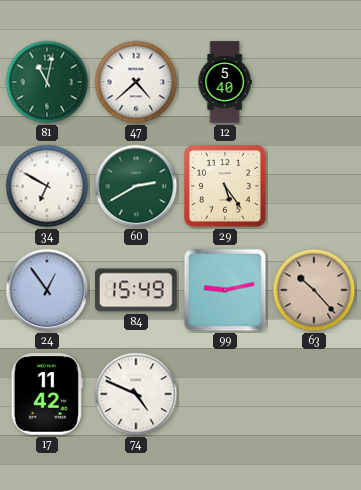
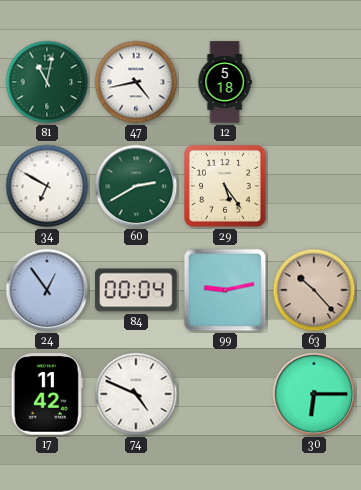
47: 4:38 -> 4:43
12: 5:40 -> 5:18
84: 15:49 -> 00:04
30: none -> 6:15
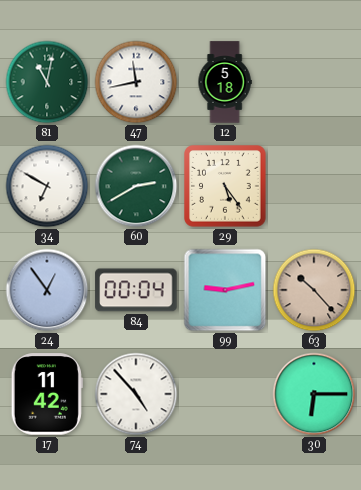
47: 4:43 -> 11:43
74: 4:49 -> 4:53
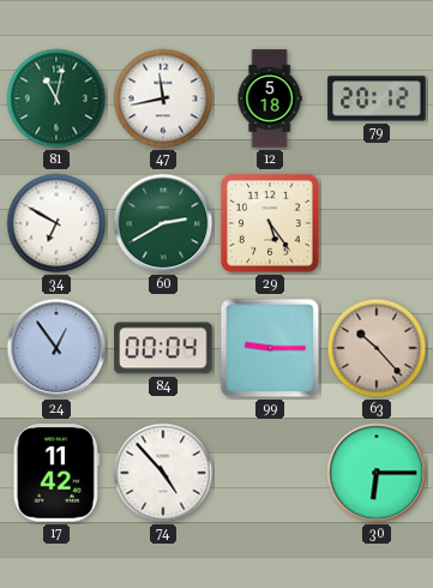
79: none -> 20:12
99: 9:13 -> 9:15
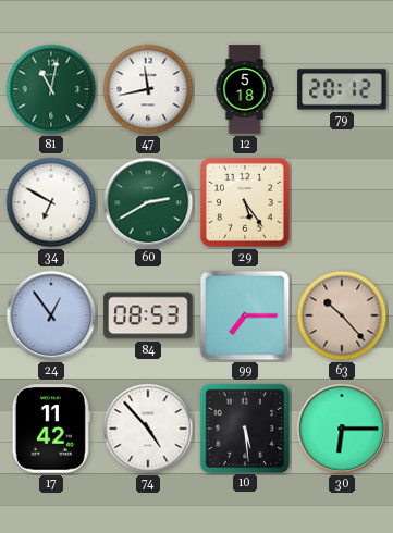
84: 00:04 -> 08:53
99: 9:15 -> 7:15
10: none -> 5:29
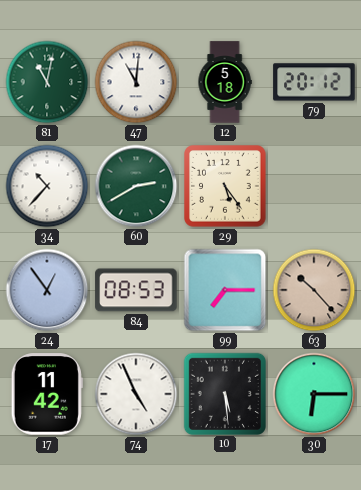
47: 11:43 -> 11:01
34: 6:50 -> 10:37
74: 4:53 -> 4:56
